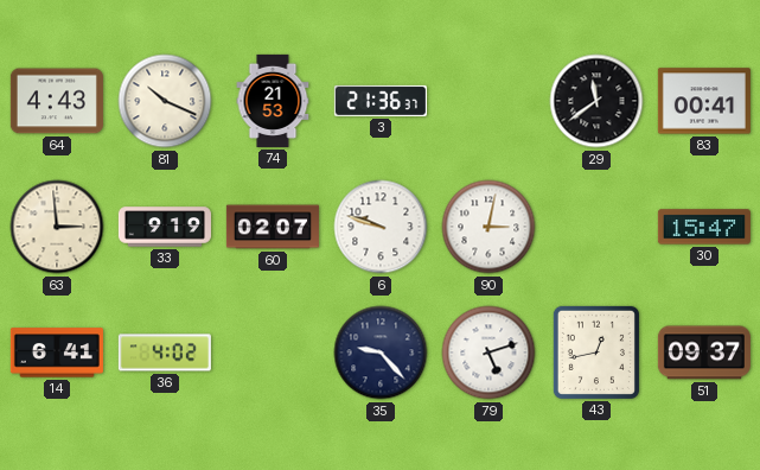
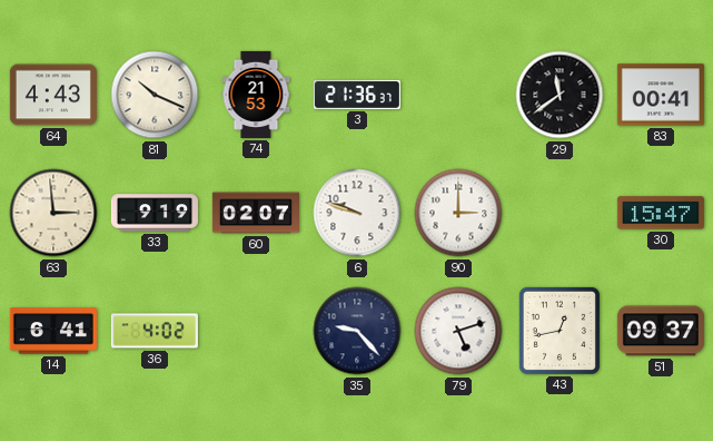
90: 3:02 -> 3:00
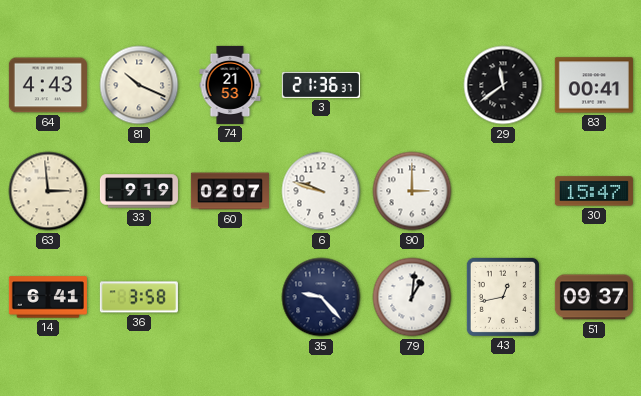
36: 4:02 -> 3:58
79: 5:12 -> 1:01
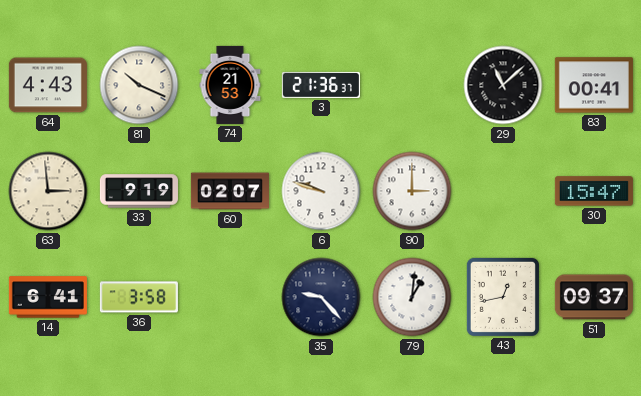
29: 11:39 -> 11:08
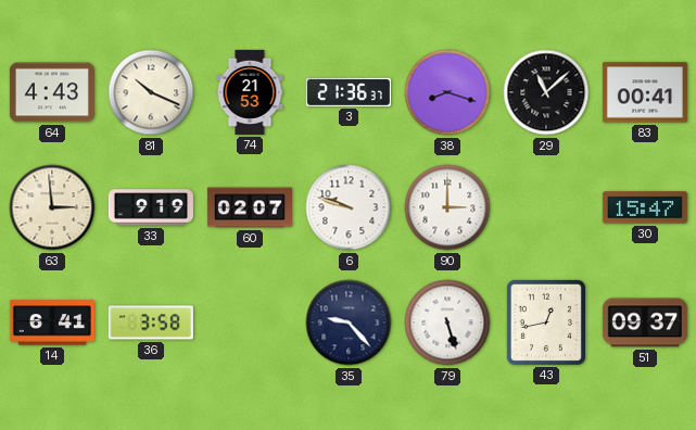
38: none -> 8:18
79: 1:01 -> 5:27
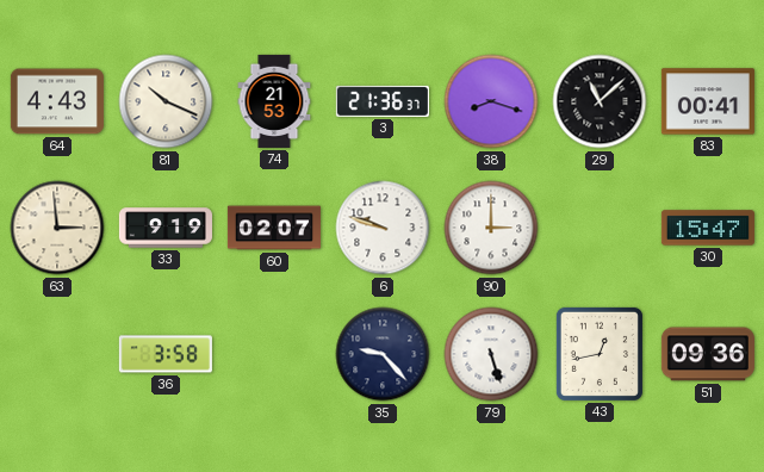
14: 6:41 -> none
51: 09:37 -> 09:36
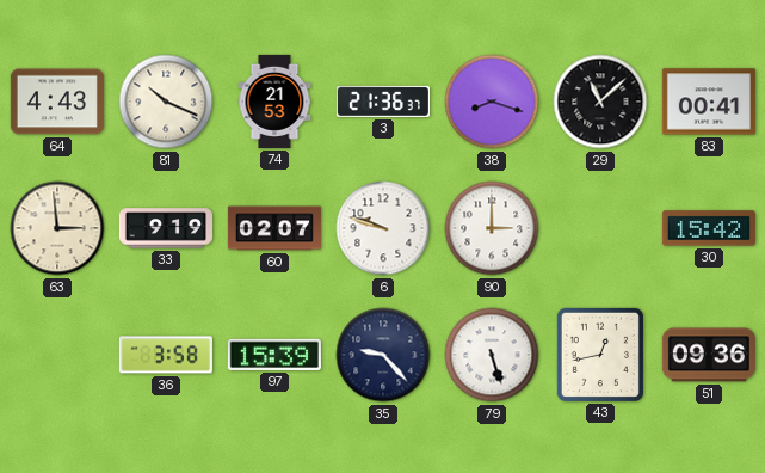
30: 15:47 -> 15:42
97: none -> 15:39
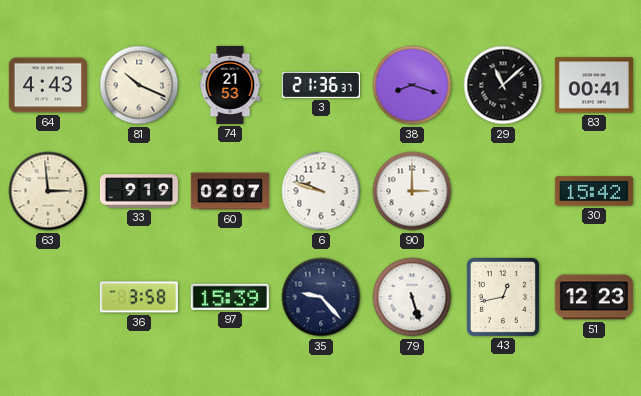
51: 09:36 -> 12:23
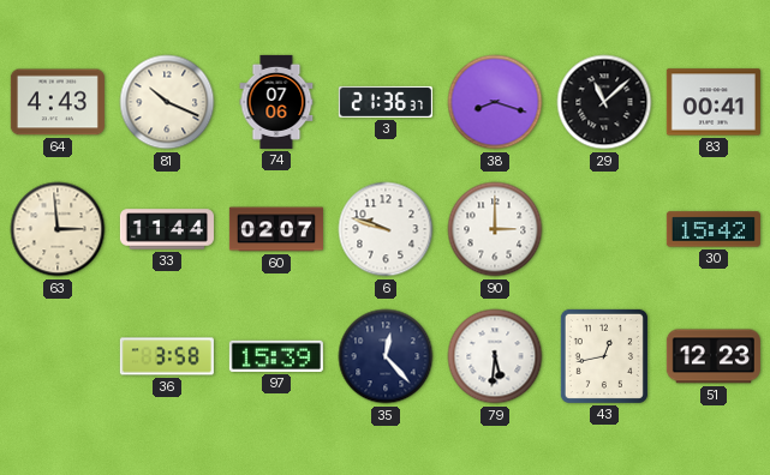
74: 21:53 -> 07:06
33: 9:19 -> 11:44
35: 9:23 -> 12:23
79: 5:27 -> 5:31
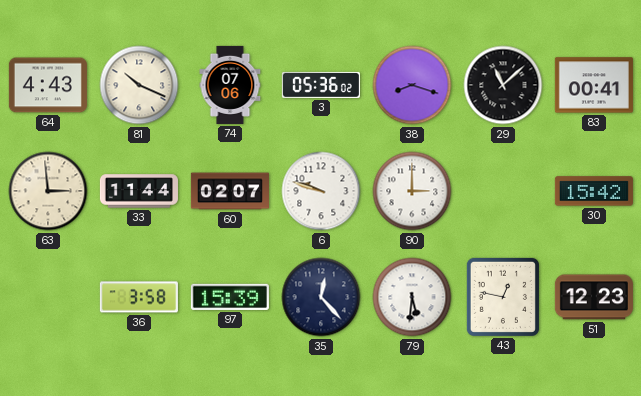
3: 21:36 -> 05:36
43: 12:43 -> 12:47
